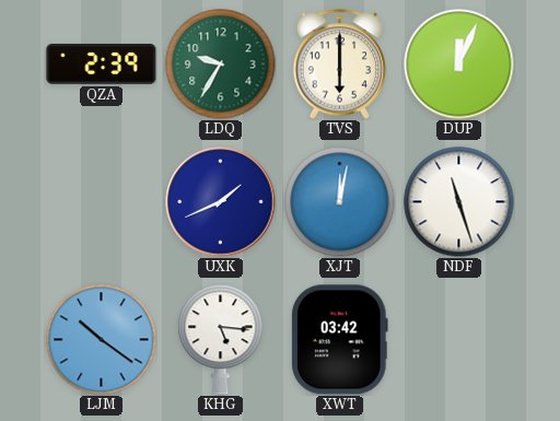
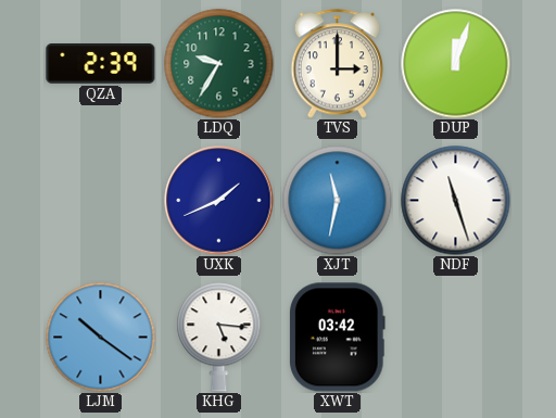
TVS: 6:00 -> 3:00
DUP: 12:04 -> 12:03
XJT: 12:02 -> 11:32
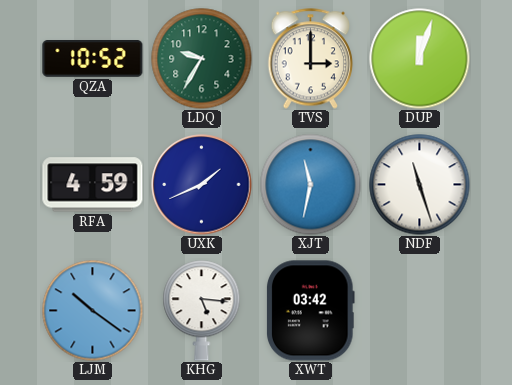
QZA: 2:39 -> 10:52
RFA: none -> 4:59
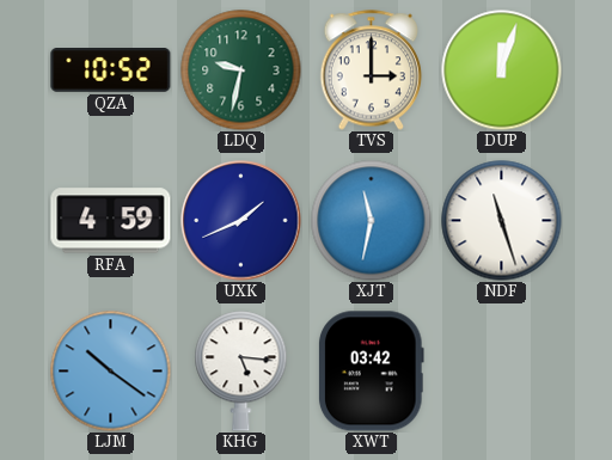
LDQ: 9:35 -> 9:32
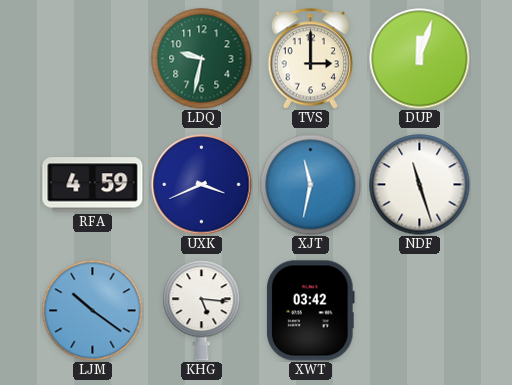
QZA: 10:52 -> none
UXK: 1:41 -> 3:41
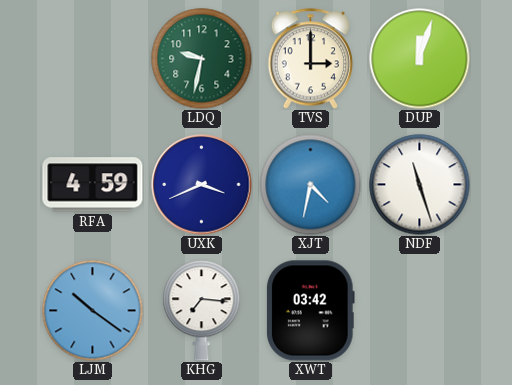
XJT: 11:32 -> 4:32
KHG: 5:16 -> 7:16
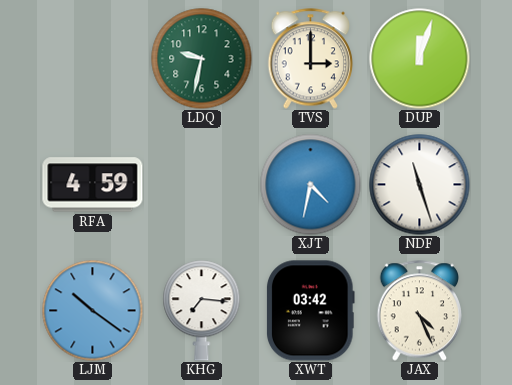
UXK: 3:41 -> none
JAX: none -> 4:26
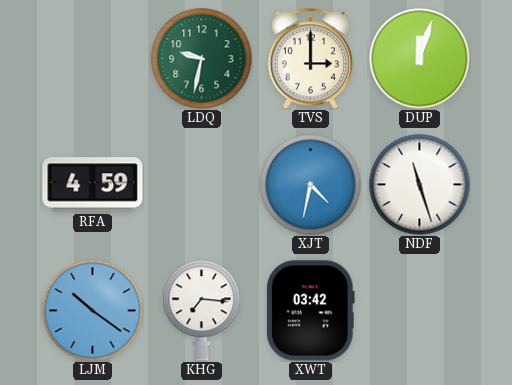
JAX: 4:26 -> none
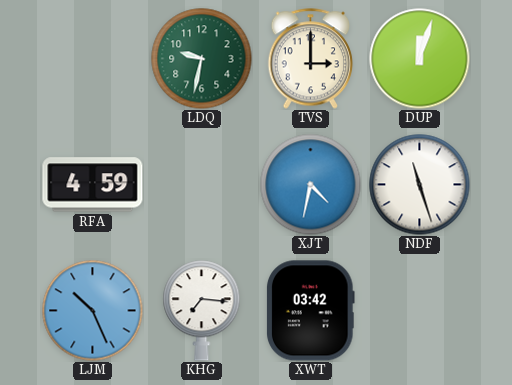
LJM: 10:21 -> 10:26
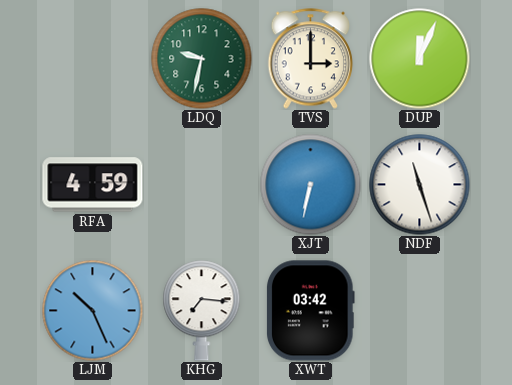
DUP: 12:03 -> 12:04
XJT: 4:32 -> 6:32
